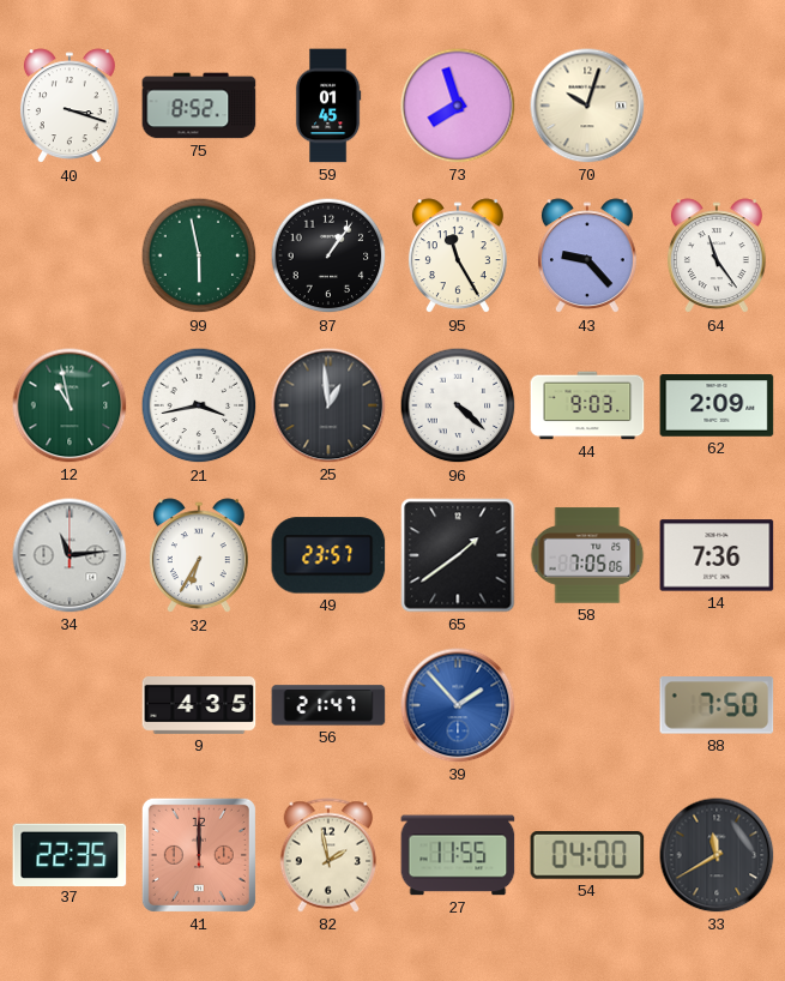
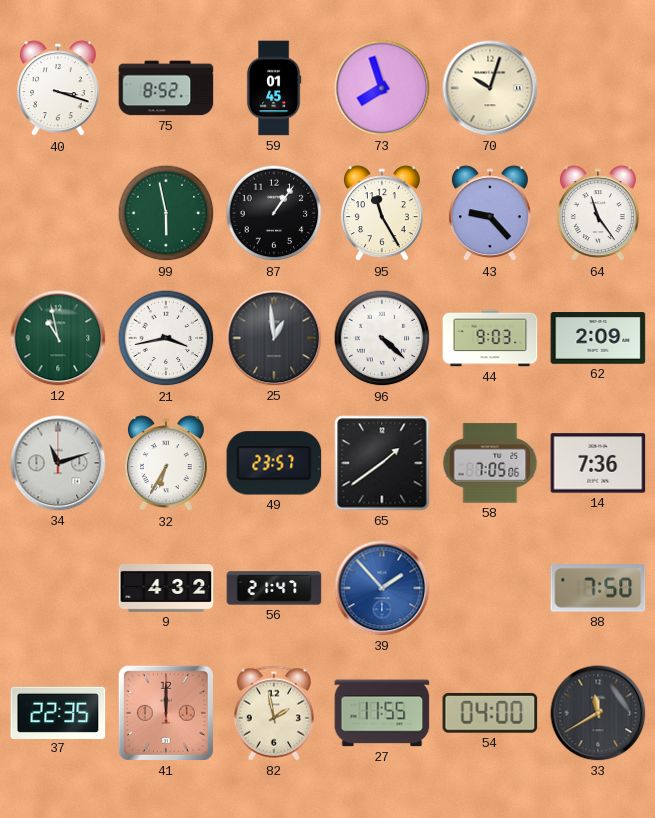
34: 11:14 -> 11:12
9: 4:35 -> 4:32
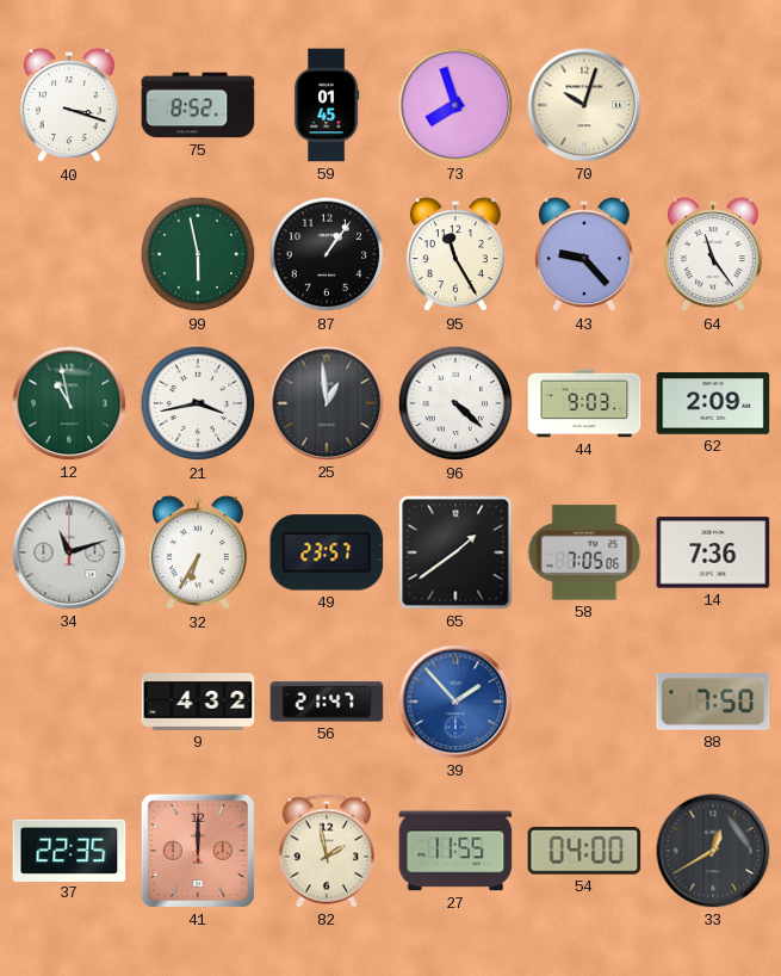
33: 11:40 -> 12:40
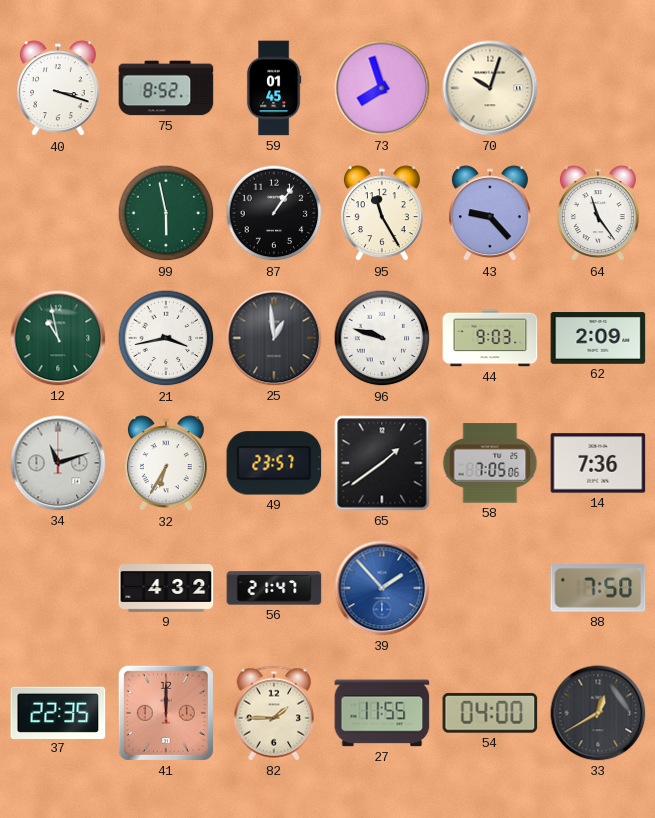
96: 4:22 -> 9:48
82: 1:58 -> 1:45
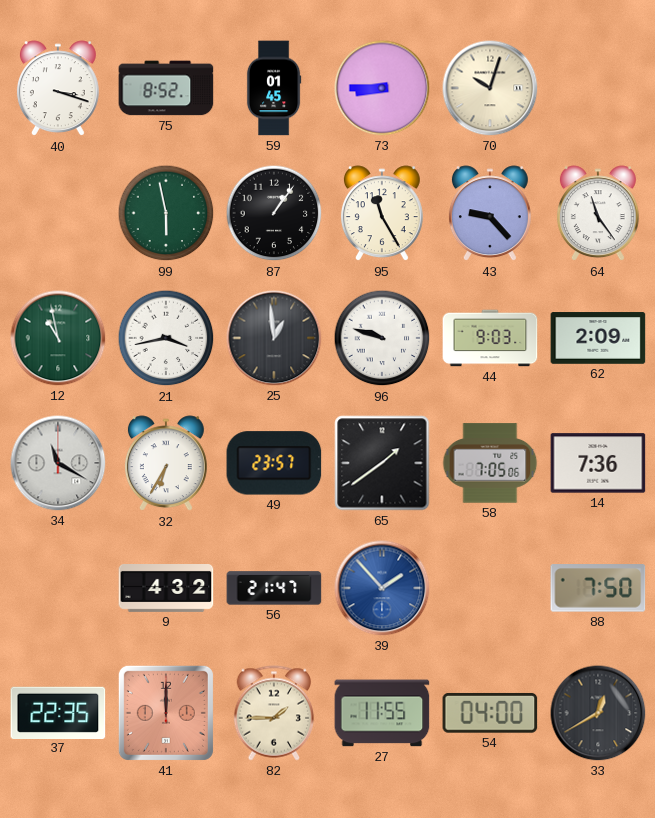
73: 7:57 -> 8:45
34: 11:12 -> 11:20
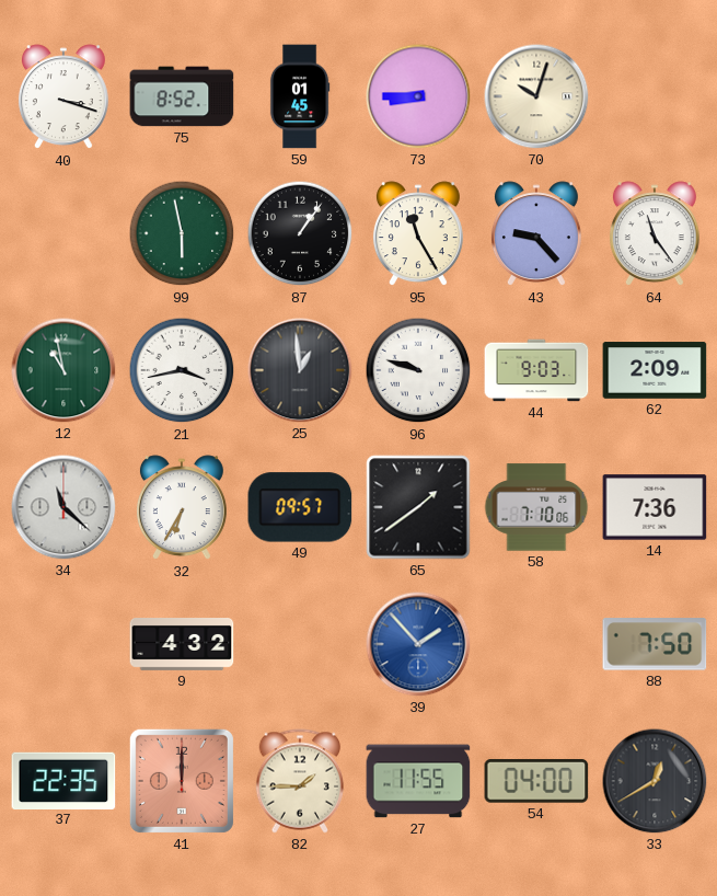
34: 11:20 -> 11:22
49: 23:57 -> 09:57
58: 7:05 -> 7:10
56: 21:47 -> none
